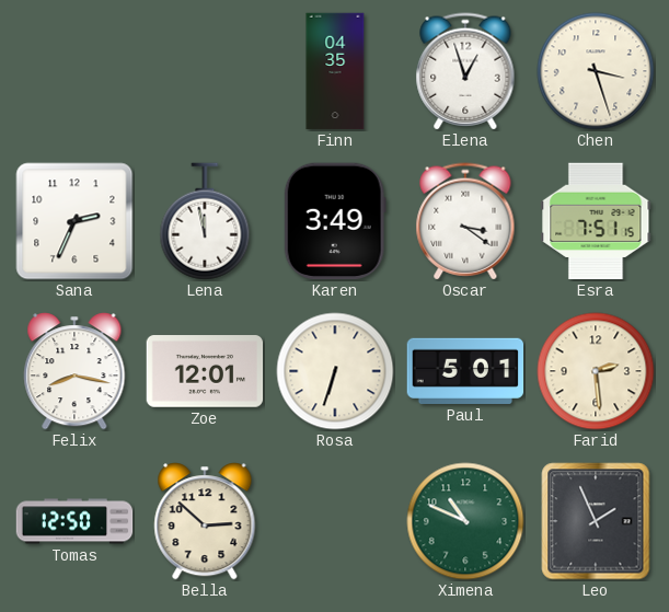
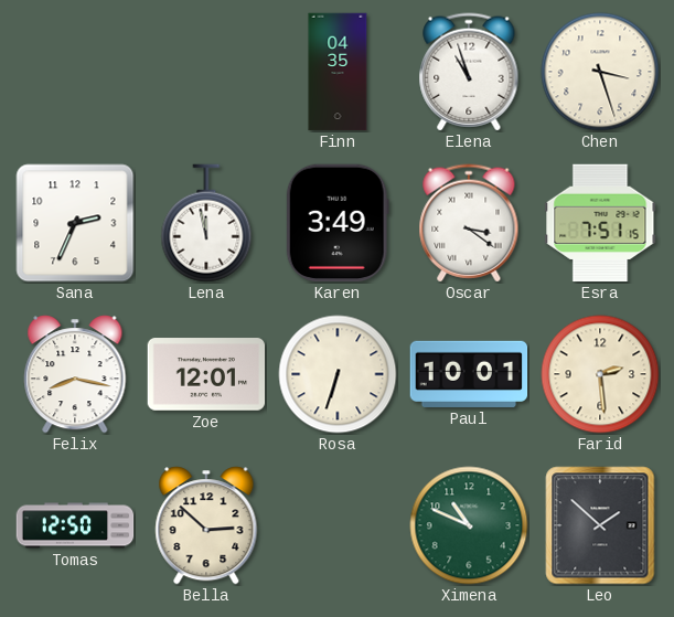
Elena: 12:57 -> 10:57
Paul: 5:01 -> 10:01
Leo: 1:56 -> 1:52
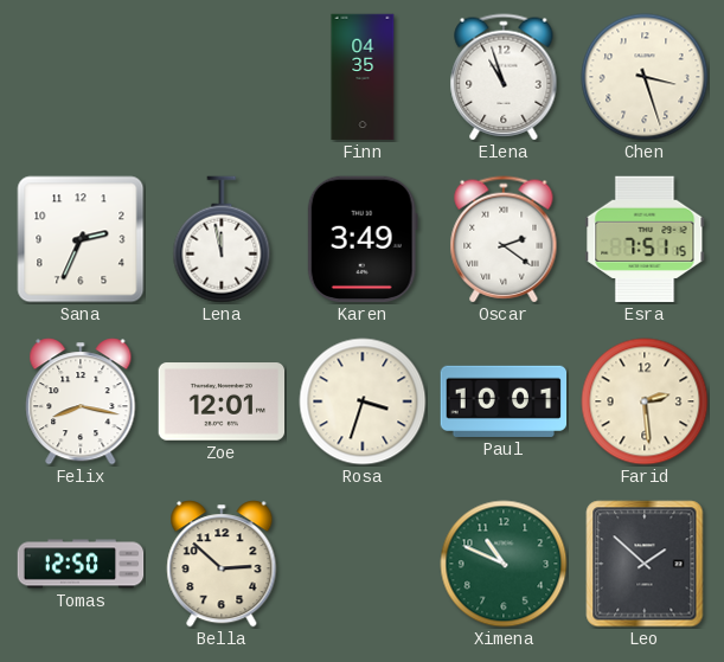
Oscar: 3:21 -> 2:21
Rosa: 6:33 -> 3:33
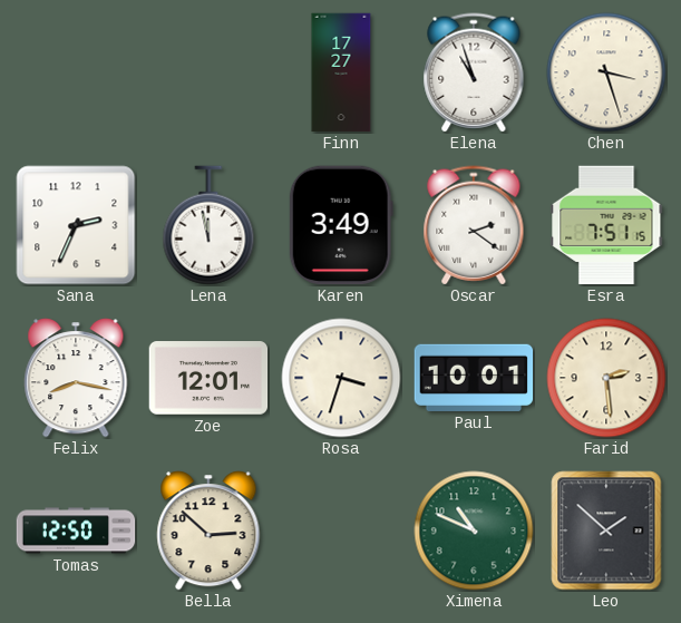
Finn: 04:35 -> 17:27
